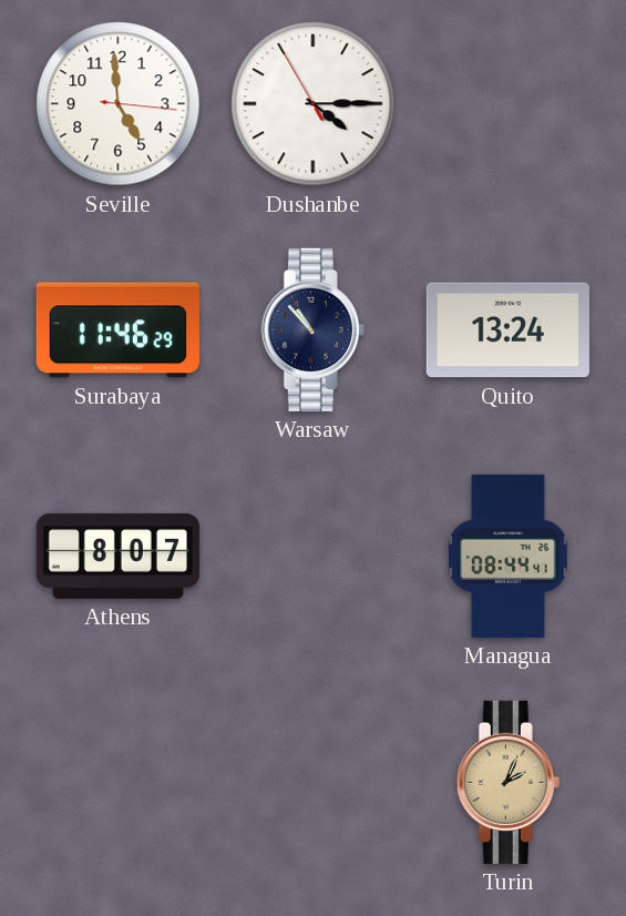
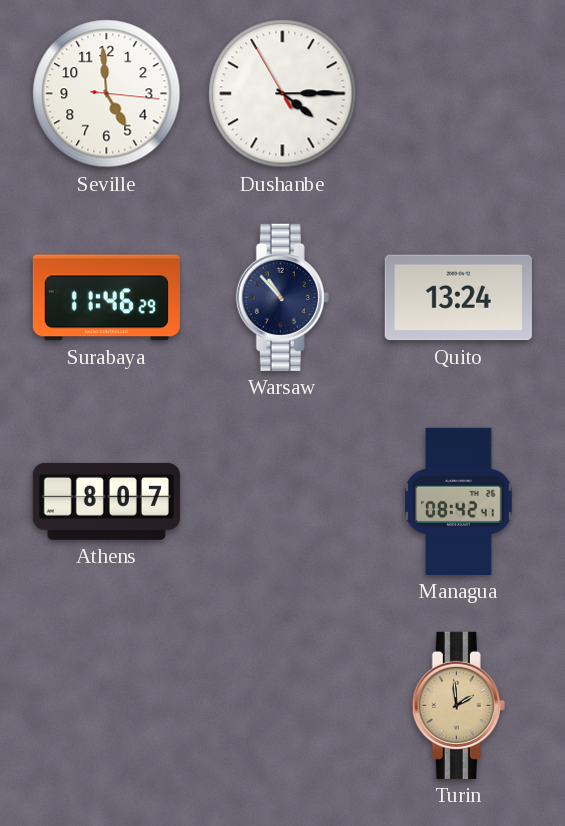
Managua: 08:44 -> 08:42
Turin: 2:04 -> 1:59
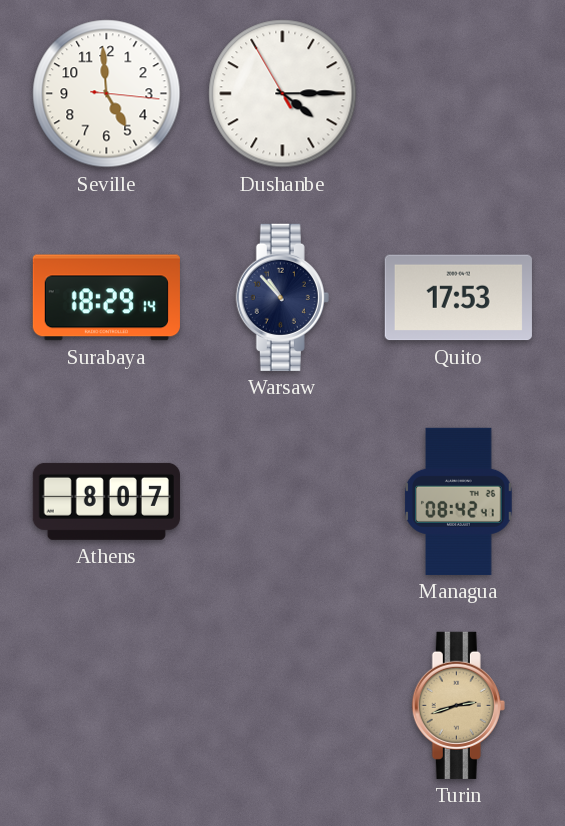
Surabaya: 11:46 -> 18:29
Quito: 13:24 -> 17:53
Turin: 1:59 -> 2:42
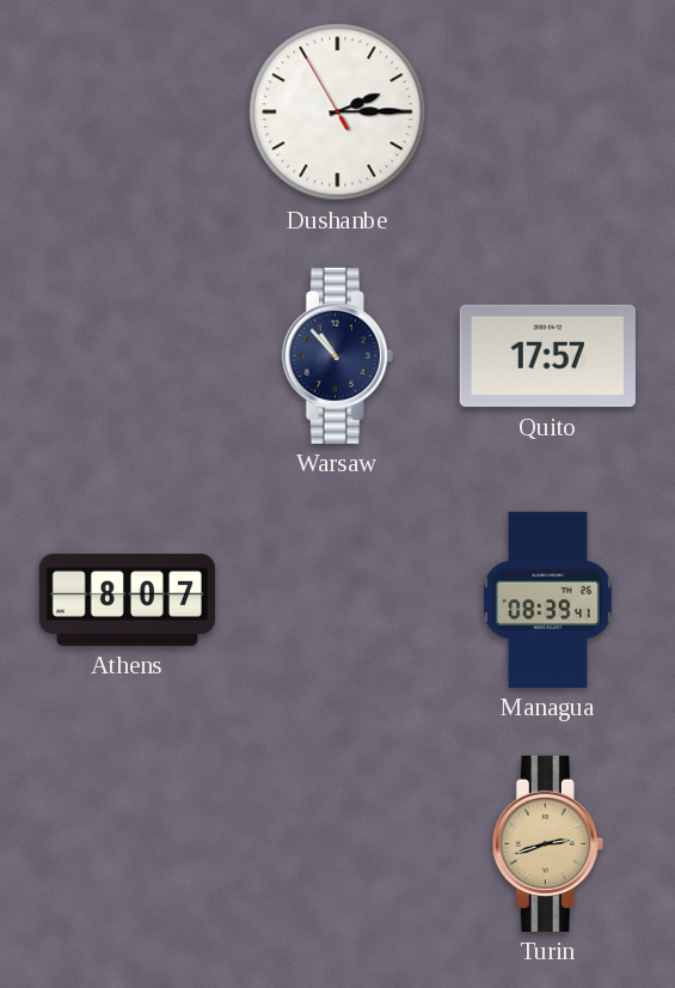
Seville: 4:59 -> none
Dushanbe: 4:14 -> 2:14
Surabaya: 18:29 -> none
Quito: 17:53 -> 17:57
Managua: 08:42 -> 08:39
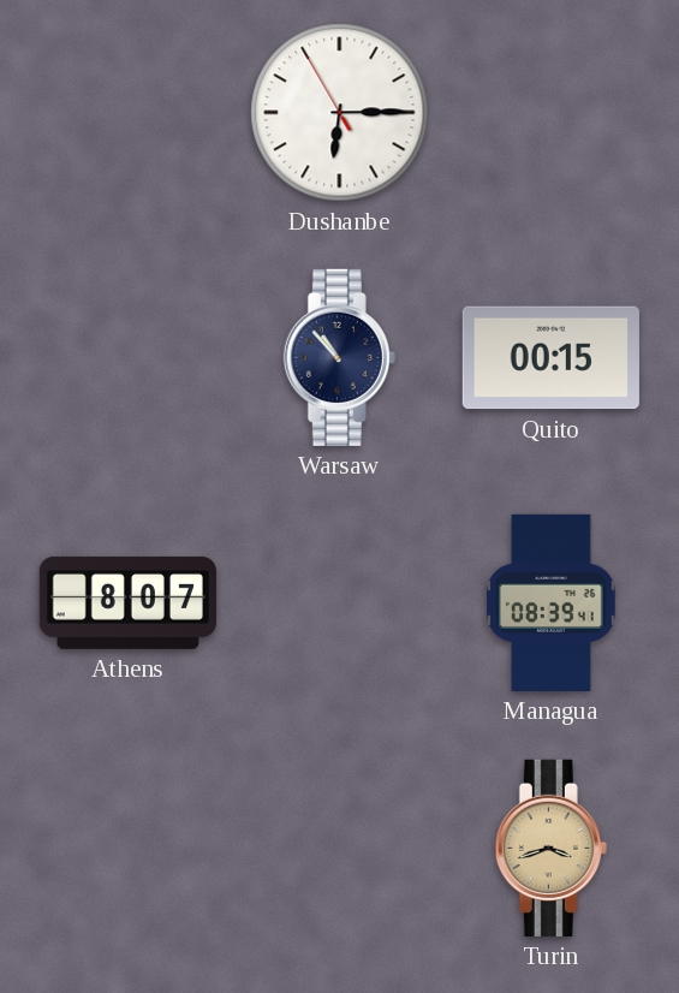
Dushanbe: 2:14 -> 6:14
Quito: 17:57 -> 00:15
Turin: 2:42 -> 3:42
